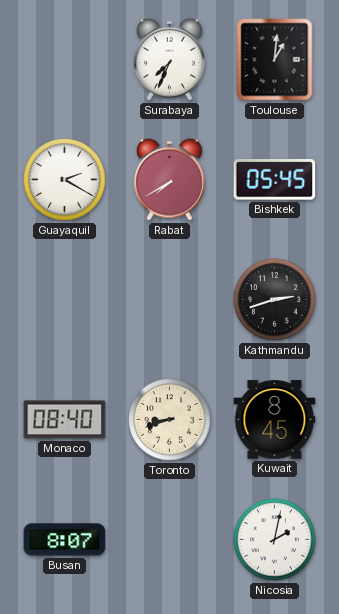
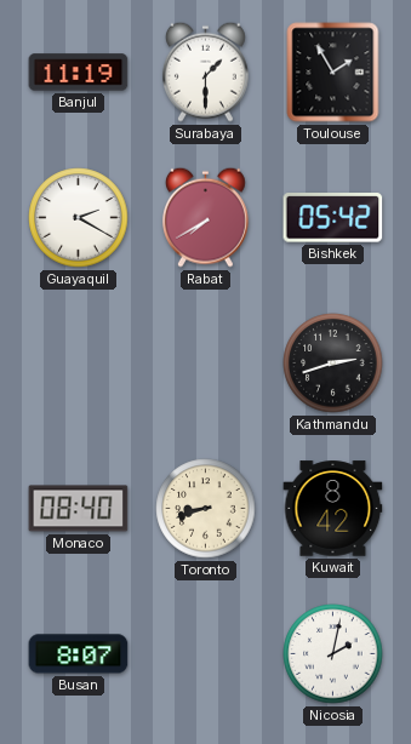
Banjul: none -> 11:19
Surabaya: 7:34 -> 1:30
Toulouse: 1:01 -> 1:55
Bishkek: 05:45 -> 05:42
Kuwait: 8:45 -> 8:42
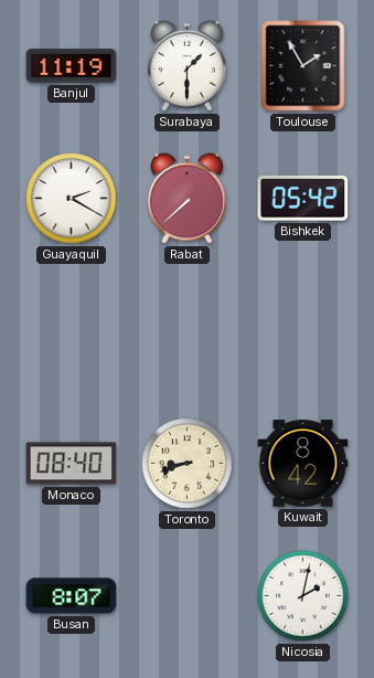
Rabat: 7:40 -> 7:38
Kathmandu: 2:42 -> none
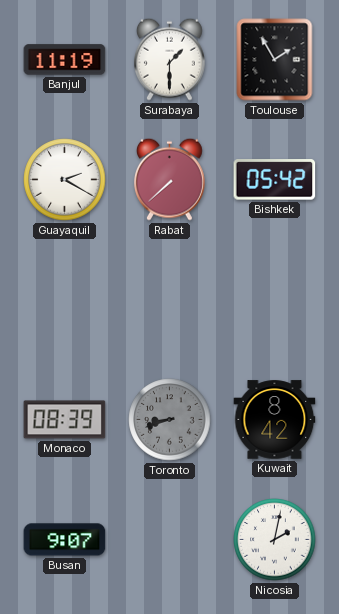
Monaco: 08:40 -> 08:39
Toronto dial: cream -> grey
Busan: 8:07 -> 9:07
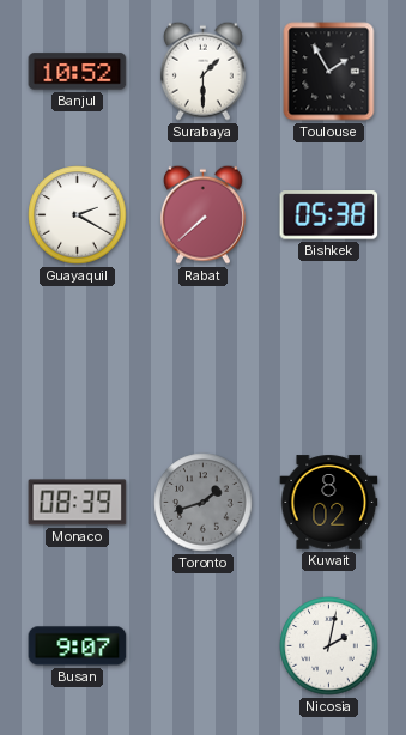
Banjul: 11:19 -> 10:52
Bishkek: 05:42 -> 05:38
Toronto: 8:42 -> 1:42
Kuwait: 8:42 -> 8:02
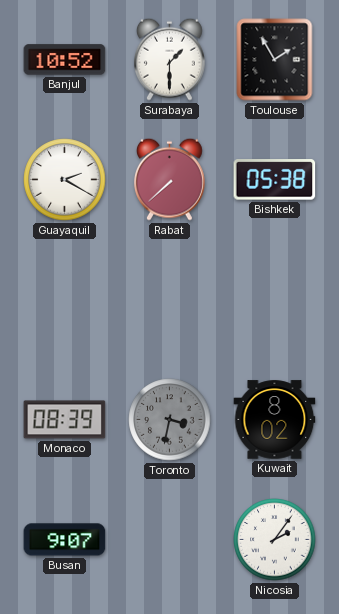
Toronto: 1:42 -> 3:32
Nicosia: 2:02 -> 2:06
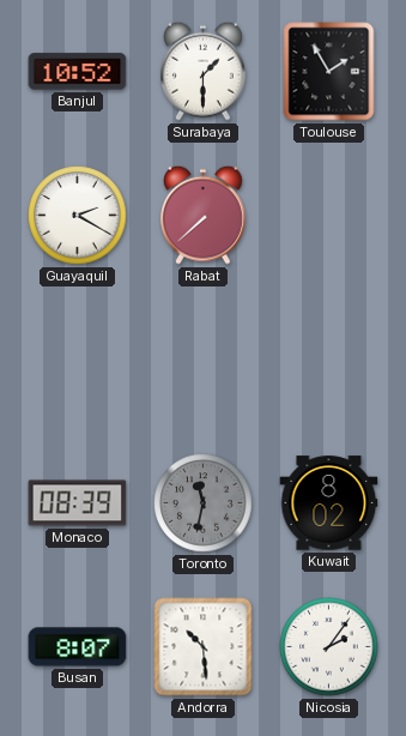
Bishkek: 05:38 -> none
Toronto: 3:32 -> 11:32
Busan: 9:07 -> 8:07
Andorra: none -> 10:29
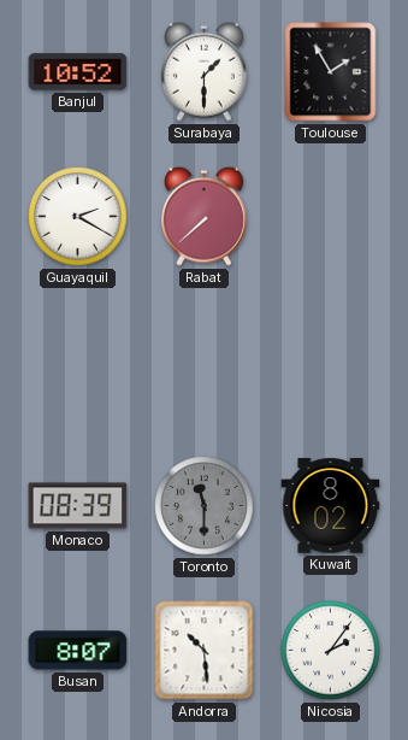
Toronto: 11:32 -> 11:30
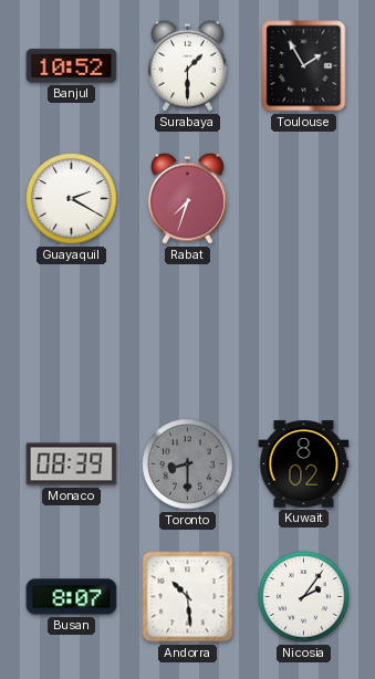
Rabat: 7:38 -> 7:33
Toronto: 11:30 -> 8:30
